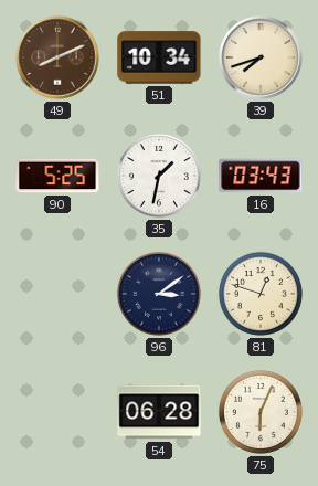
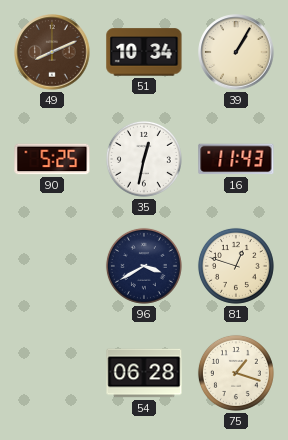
39: 7:42 -> 1:05
35: 1:32 -> 12:32
16: 03:43 -> 11:43
96: 3:09 -> 3:40
75: 6:04 -> 1:18
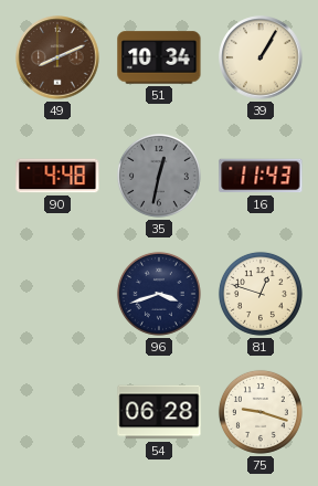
90: 5:25 -> 4:48
35 dial: white -> grey
96: 3:40 -> 3:42
75: 1:18 -> 9:18
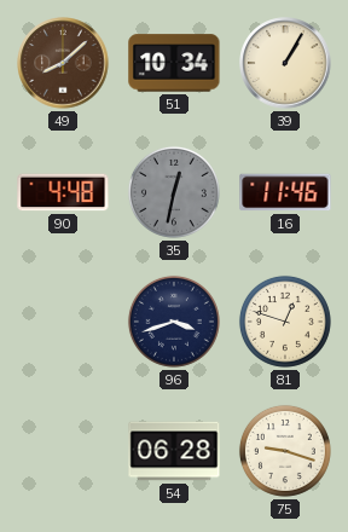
49: 8:11 -> 8:08
16: 11:43 -> 11:46
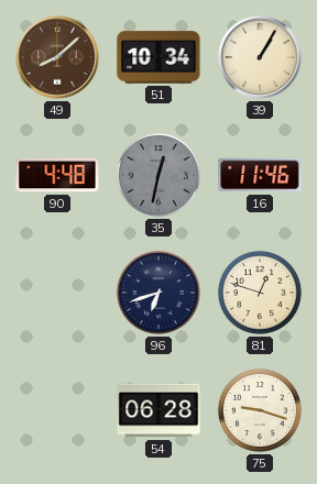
96: 3:42 -> 6:42
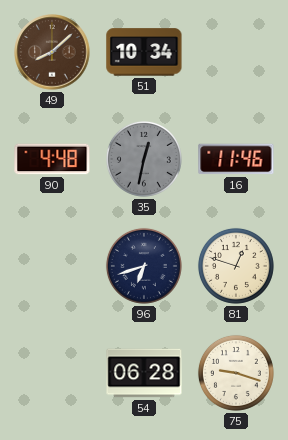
39: 1:05 -> none
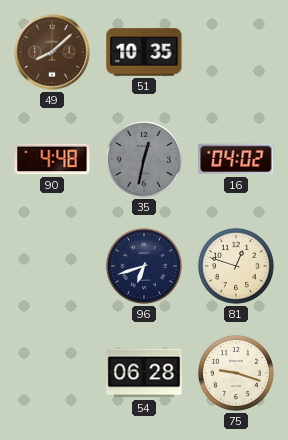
51: 10:34 -> 10:35
16: 11:46 -> 04:02
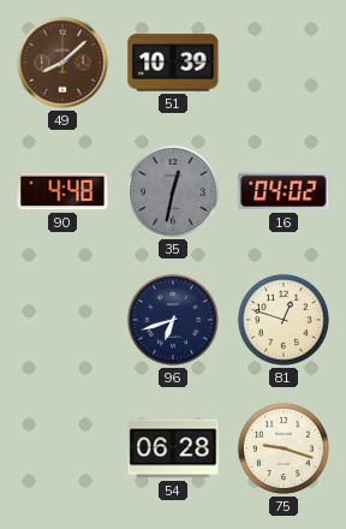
51: 10:35 -> 10:39
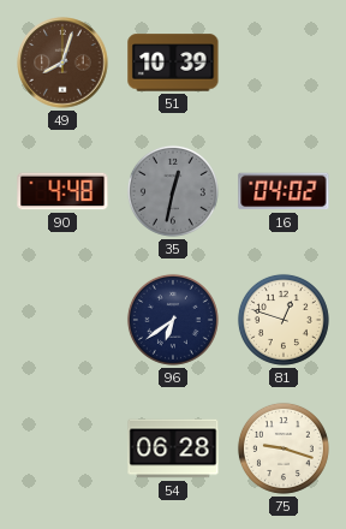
49: 8:08 -> 8:03
96: 6:42 -> 6:39
